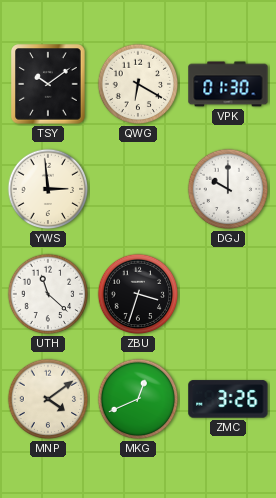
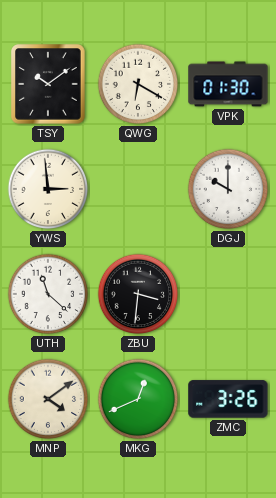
ZBU: 3:33 -> 3:31
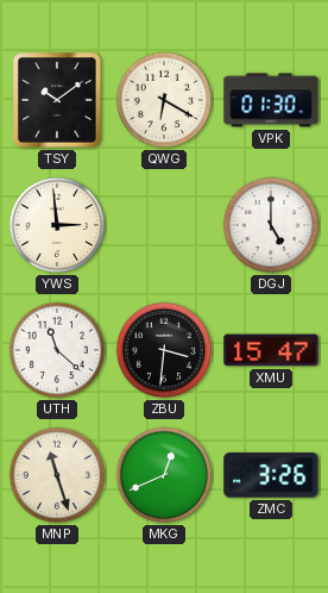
DGJ: 10:00 -> 5:00
XMU: none -> 15:47
MNP: 4:09 -> 11:27
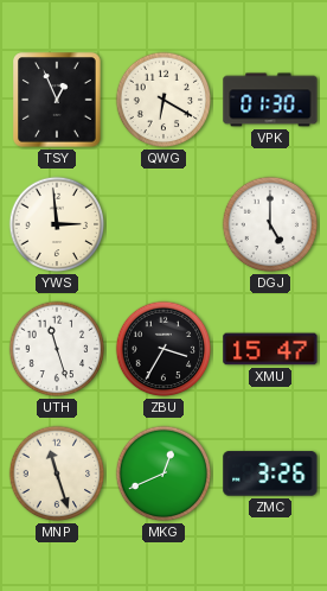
TSY: 10:09 -> 12:56
UTH: 11:22 -> 11:27
ZBU: 3:31 -> 3:35
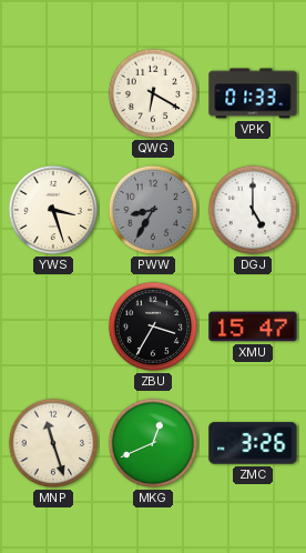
TSY: 12:56 -> none
VPK: 01:30 -> 01:33
YWS: 2:59 -> 3:27
PWW: none -> 8:35
UTH: 11:27 -> none
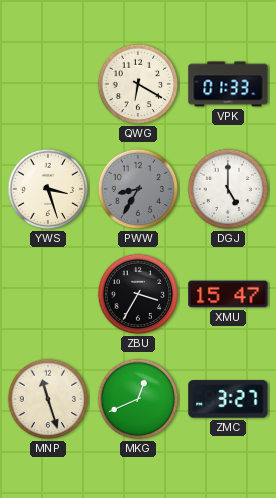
ZMC: 3:26 -> 3:27
